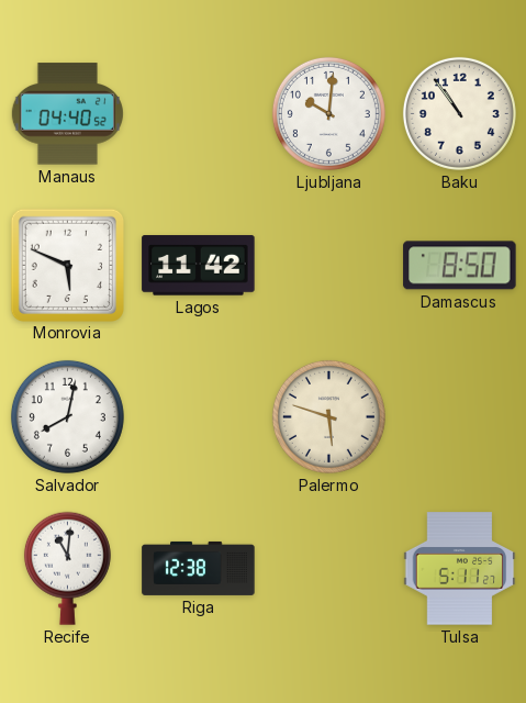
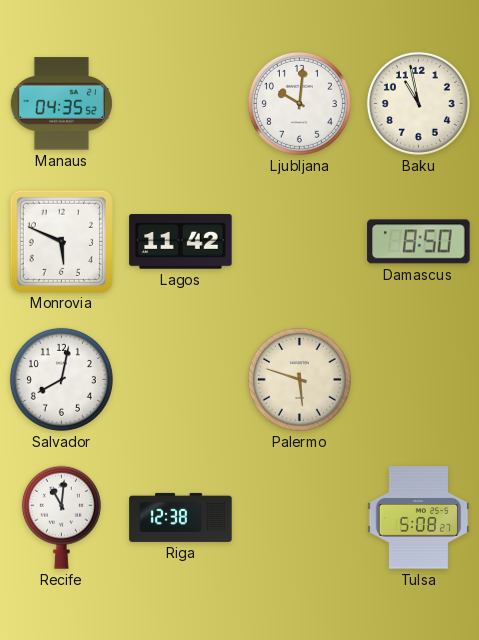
Manaus: 04:40 -> 04:35
Baku: 10:54 -> 10:58
Tulsa: 5:11 -> 5:08
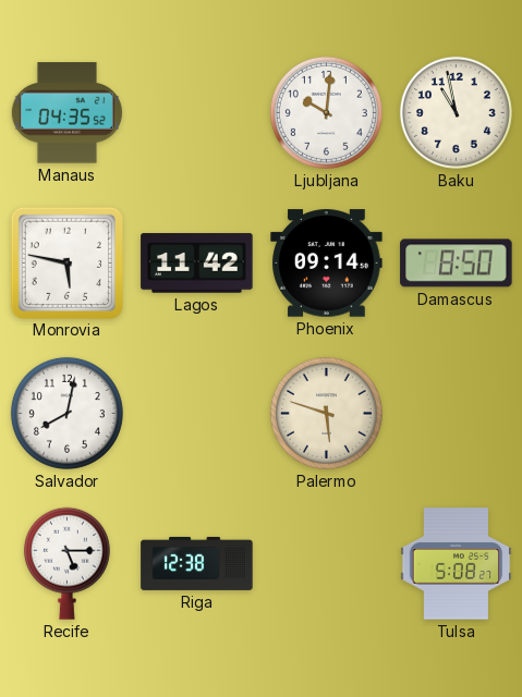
Monrovia: 5:49 -> 5:47
Phoenix: none -> 09:14
Recife: 11:01 -> 5:15
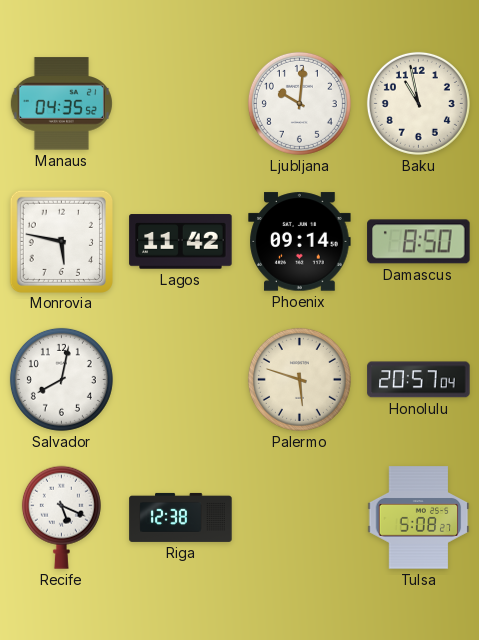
Honolulu: none -> 20:57
Recife: 5:15 -> 5:19
